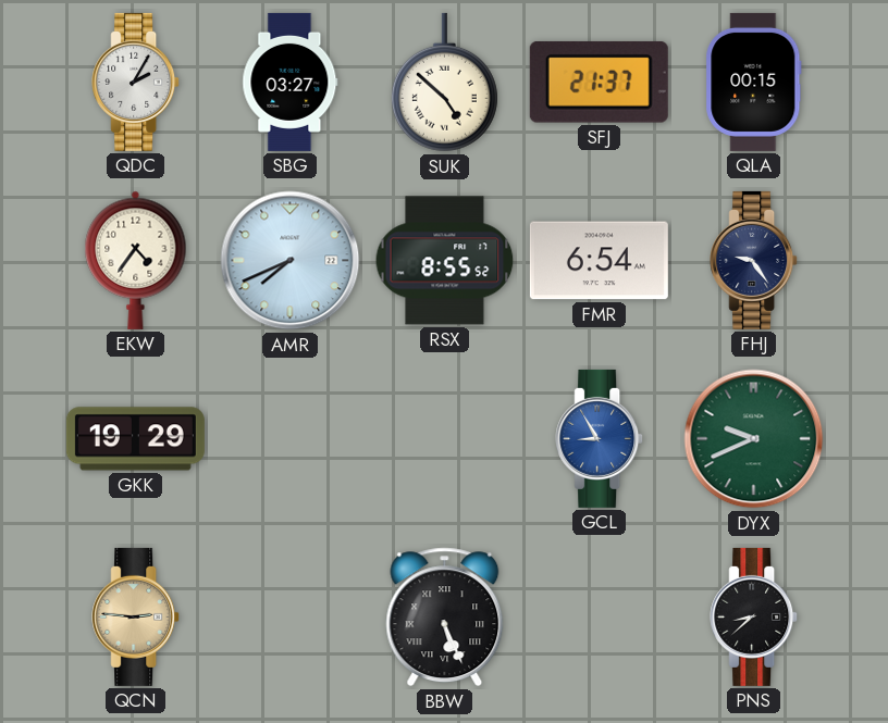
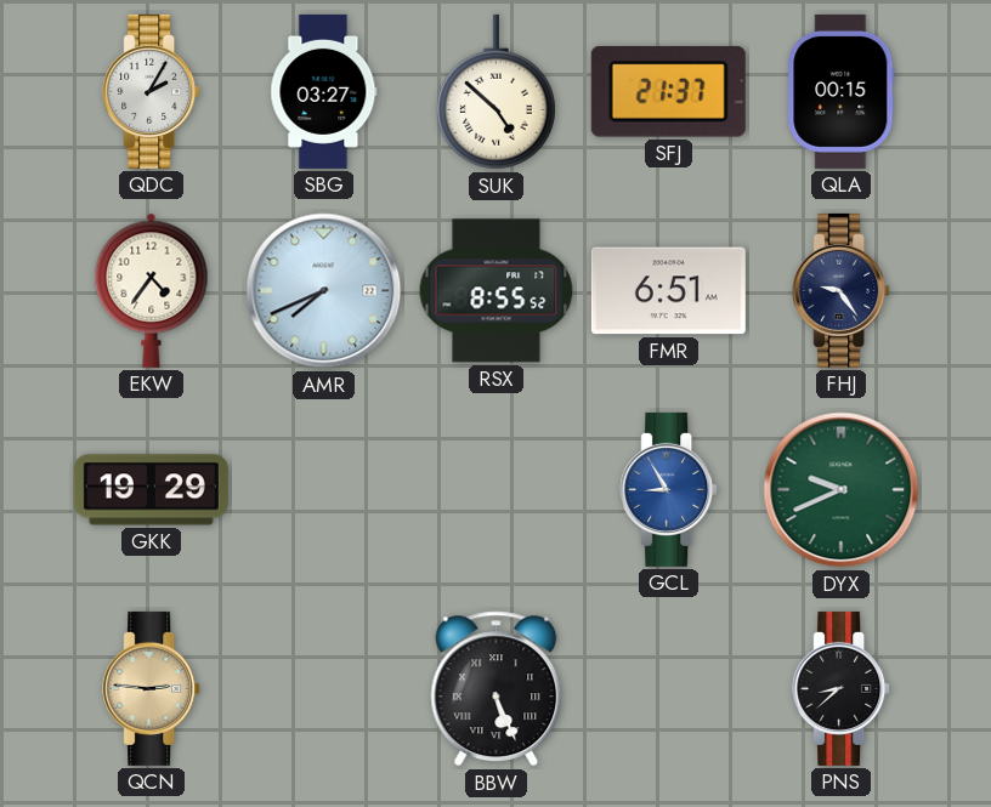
FMR: 6:54 -> 6:51
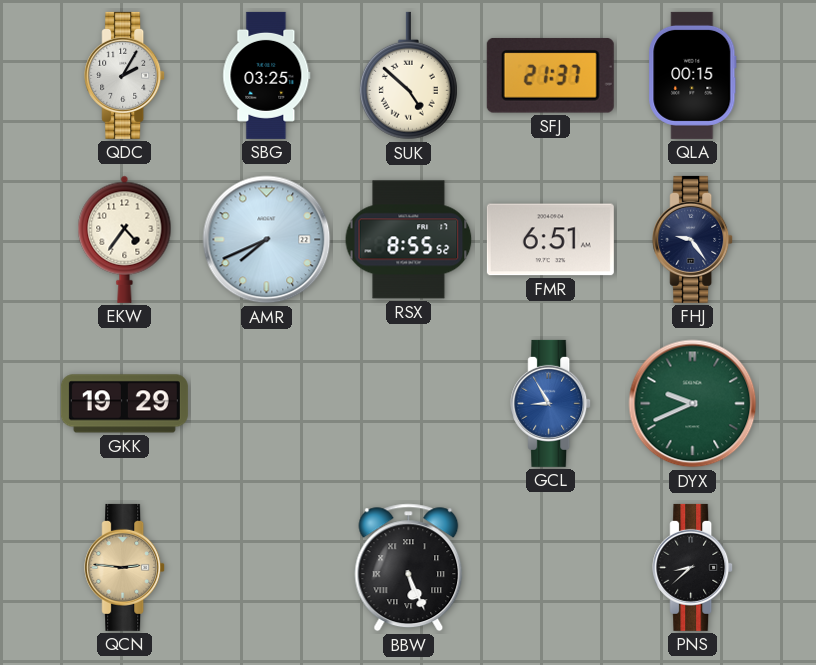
SBG: 03:27 -> 03:25
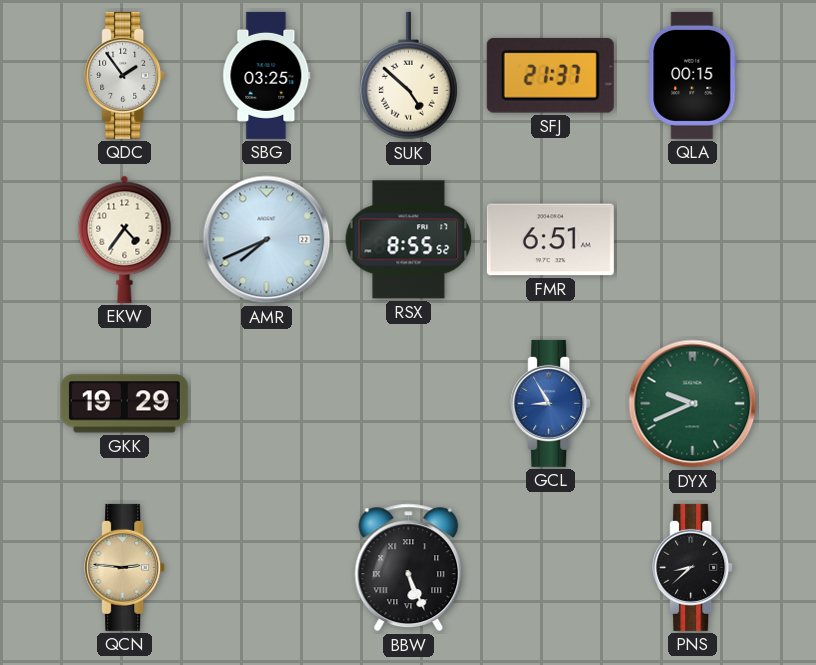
QDC: 2:05 -> 1:54
FHJ: 9:24 -> none
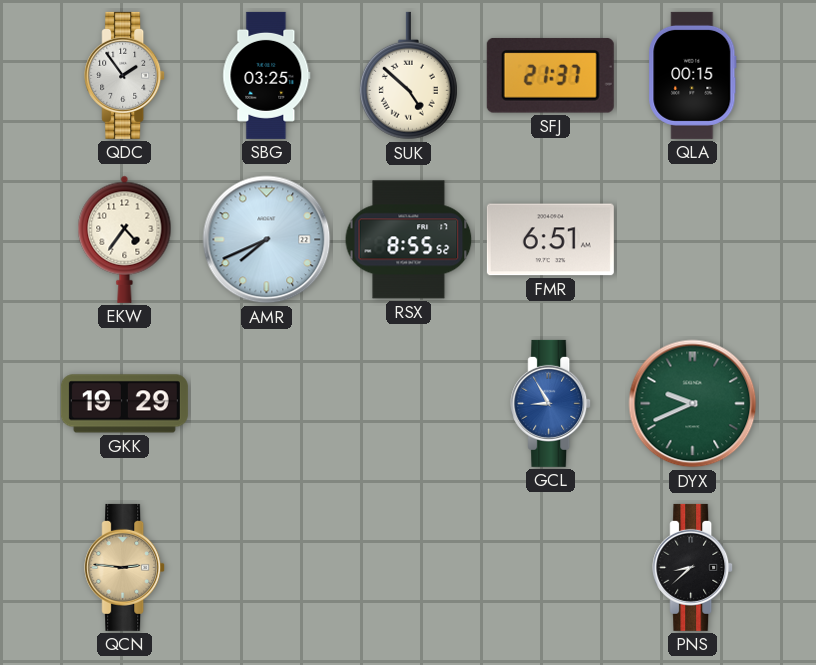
BBW: 5:26 -> none
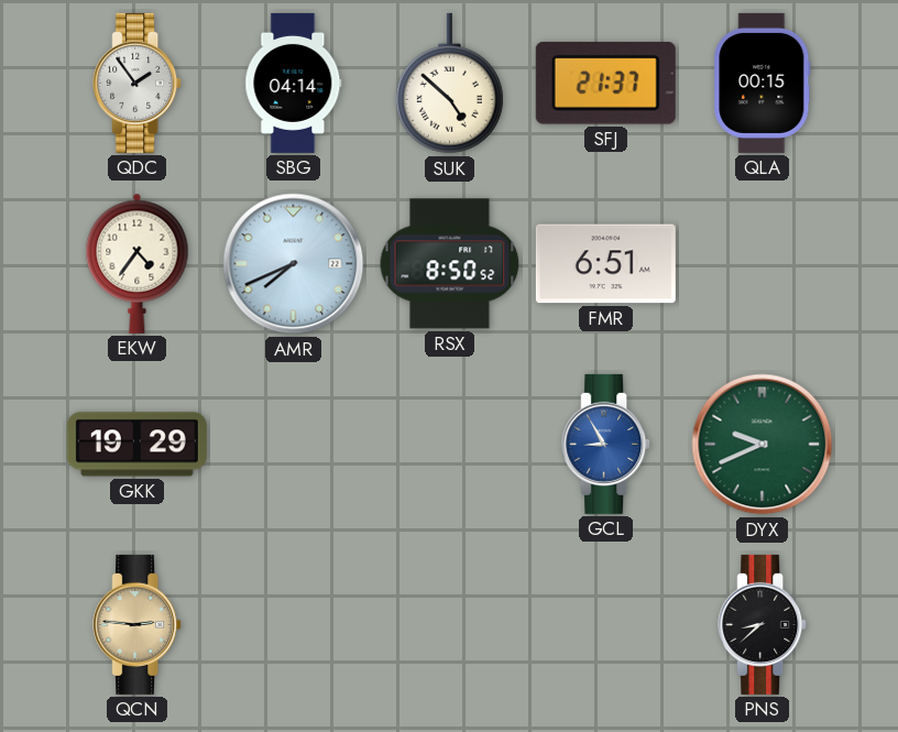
SBG: 03:25 -> 04:14
RSX: 8:55 -> 8:50
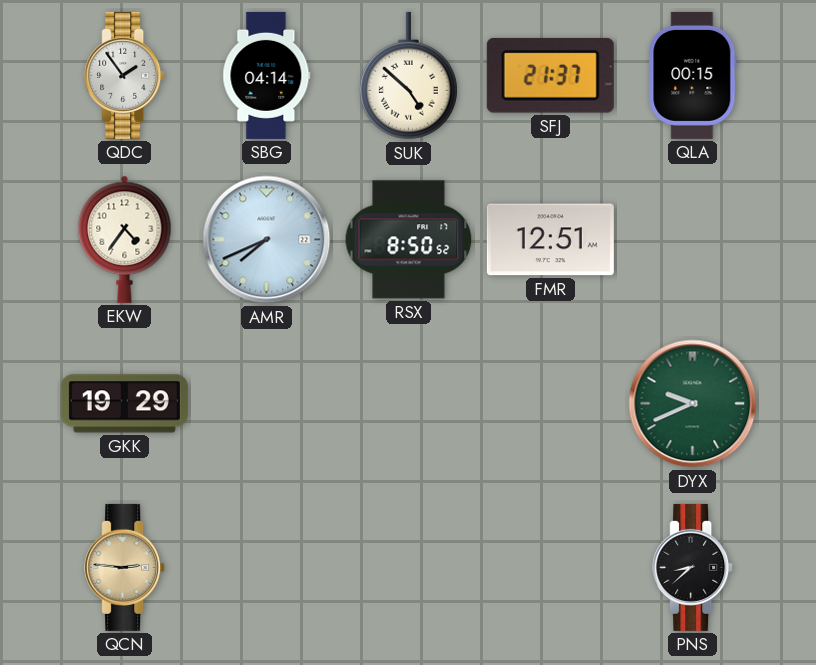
FMR: 6:51 -> 12:51
GCL: 8:55 -> none
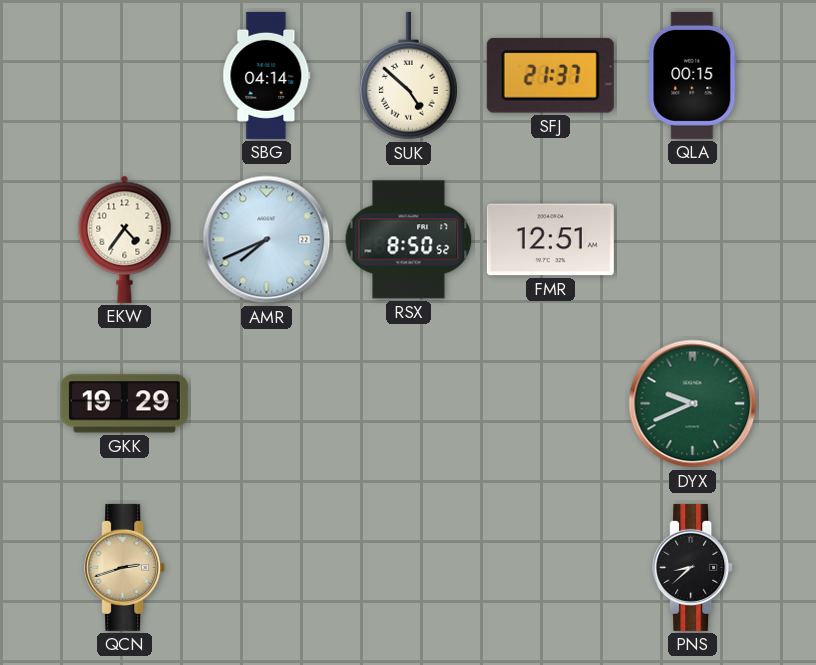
QDC: 1:54 -> none
QCN: 2:46 -> 2:42
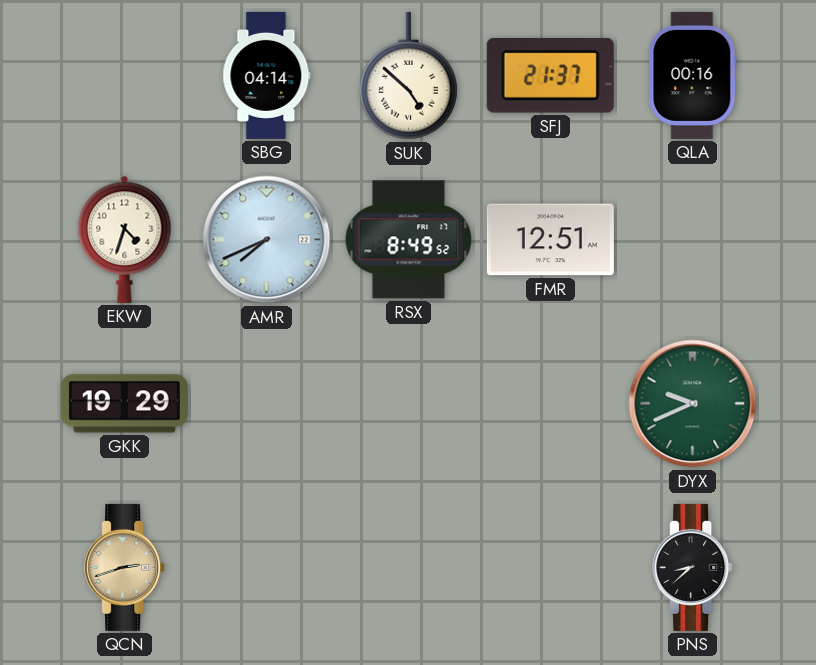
QLA: 00:15 -> 00:16
EKW: 4:36 -> 4:33
RSX: 8:50 -> 8:49
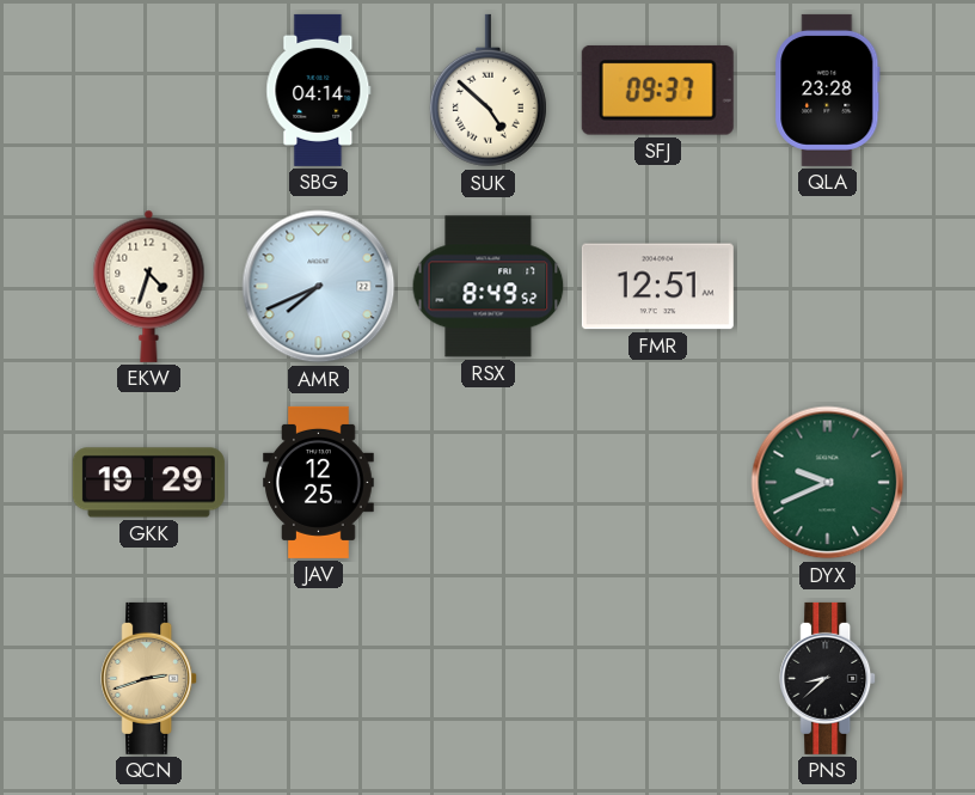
SFJ: 21:37 -> 09:37
QLA: 00:16 -> 23:28
JAV: none -> 12:25
